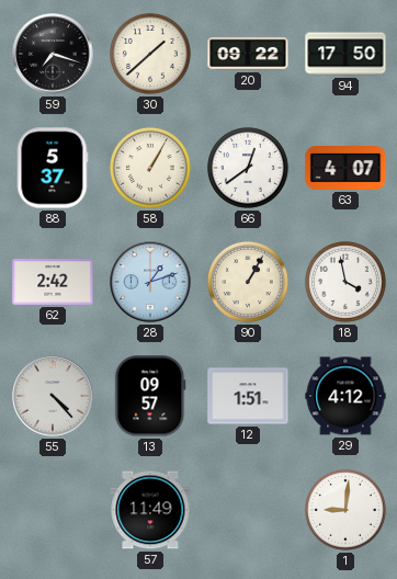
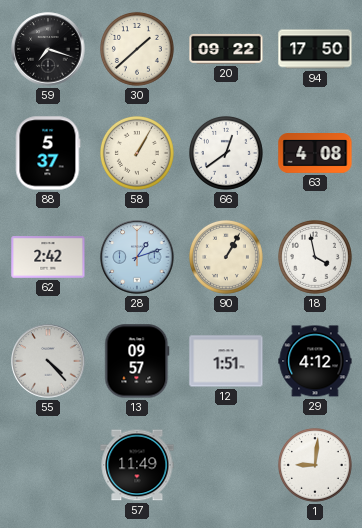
63: 4:07 -> 4:08
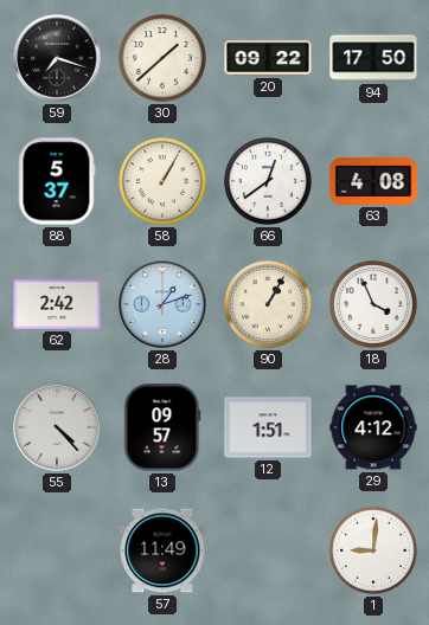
18: 3:58 -> 3:56
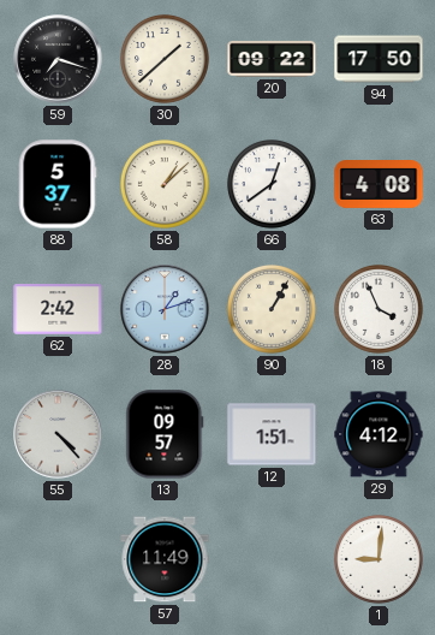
58: 1:05 -> 1:08
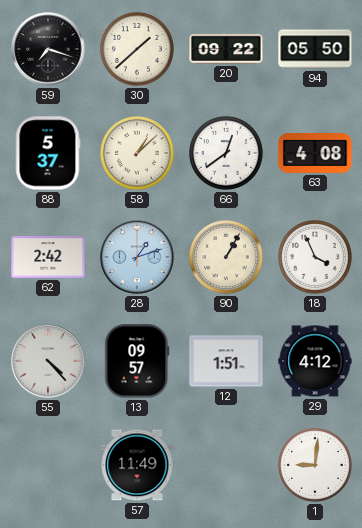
94: 17:50 -> 05:50
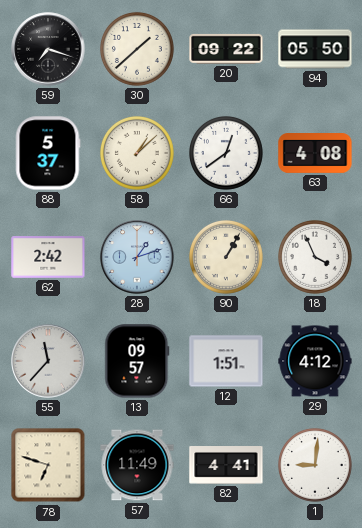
55: 4:23 -> 11:37
78: none -> 6:48
82: none -> 4:41
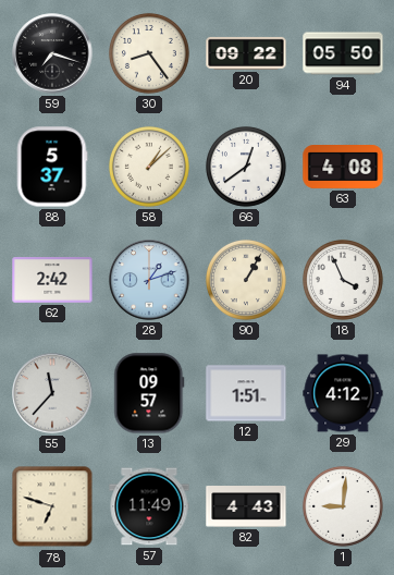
30: 1:38 -> 8:24
82: 4:41 -> 4:43
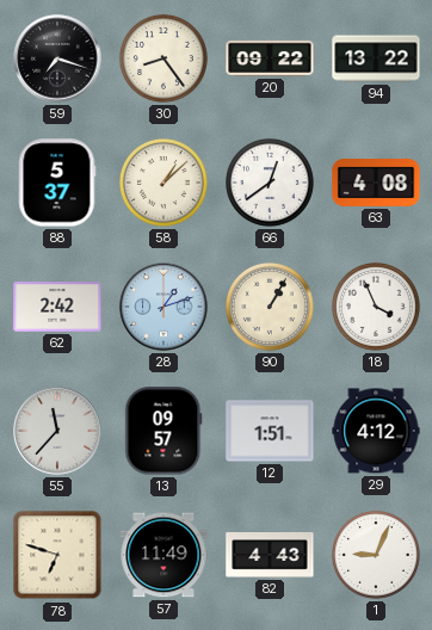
94: 05:50 -> 13:22
1: 9:01 -> 9:04
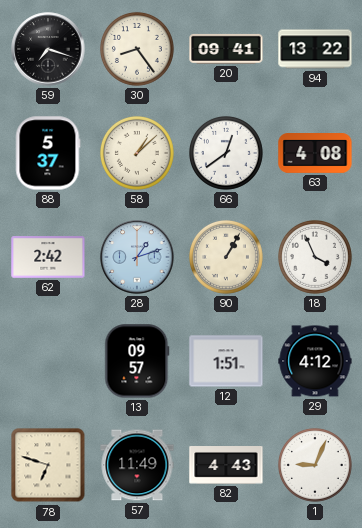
20: 09:22 -> 09:41
55: 11:37 -> none
